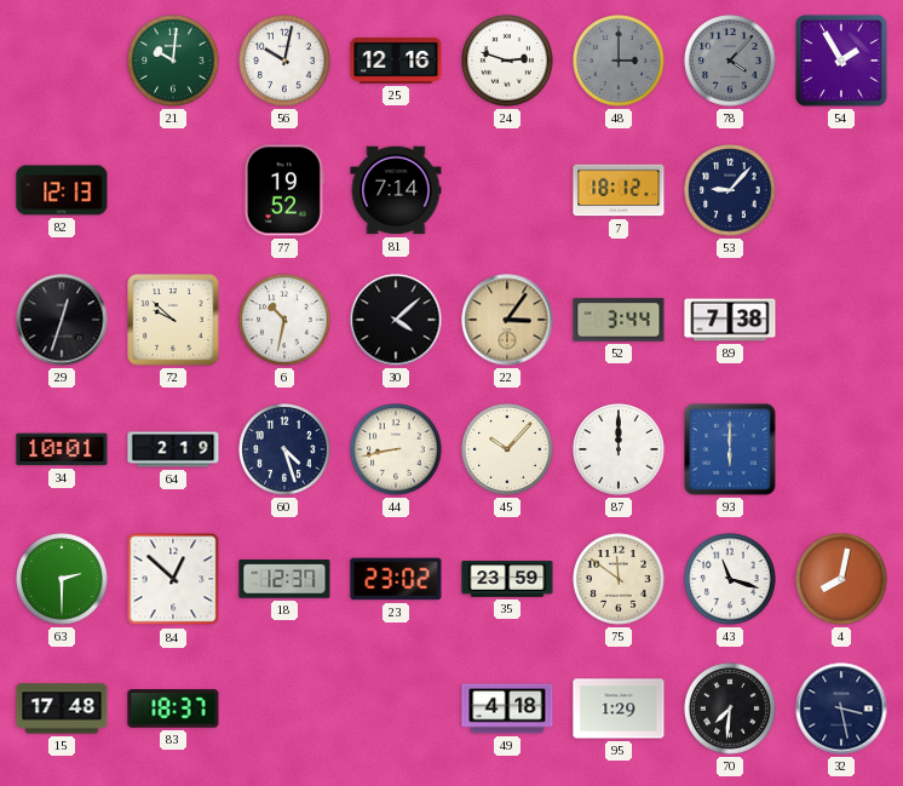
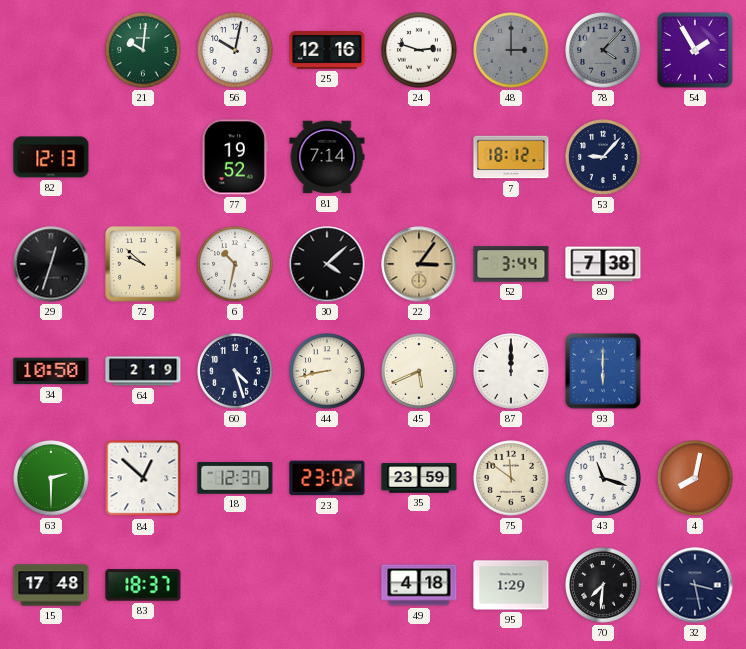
34: 10:01 -> 10:50
45: 10:07 -> 5:41
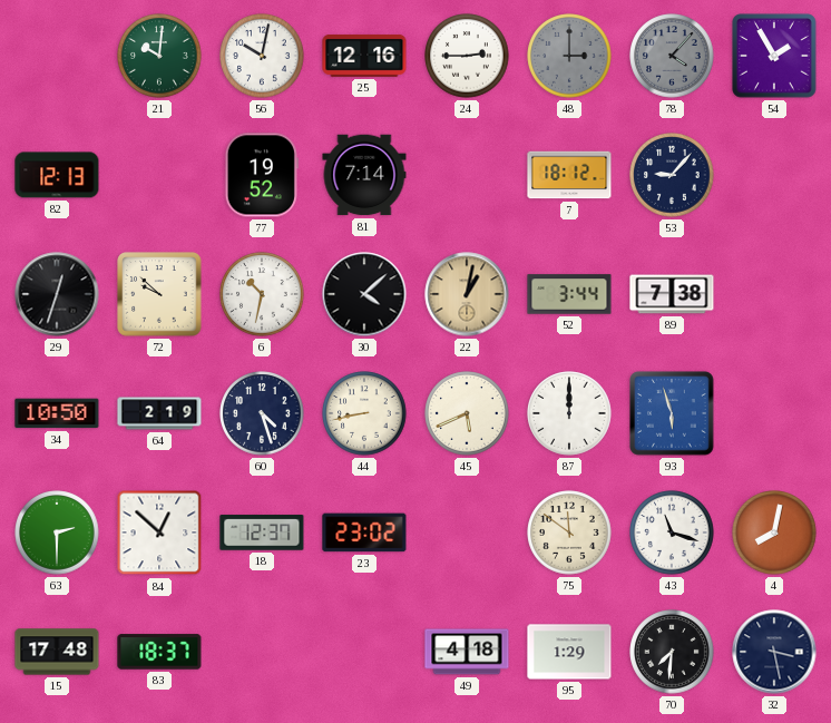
24: 2:48 -> 2:45
22: 3:06 -> 1:02
93: 6:00 -> 5:57
35: 23:59 -> none
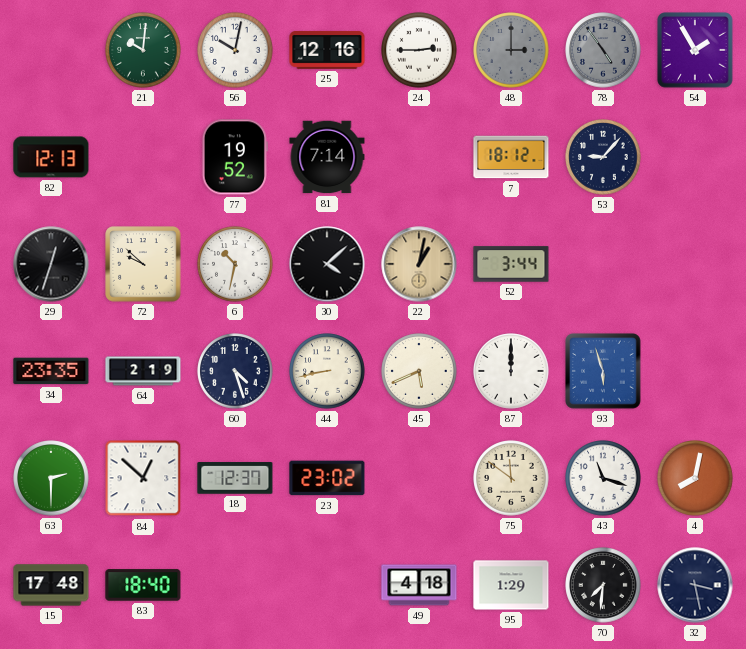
78: 4:07 -> 4:54
89: 7:38 -> none
34: 10:50 -> 23:35
83: 18:37 -> 18:40
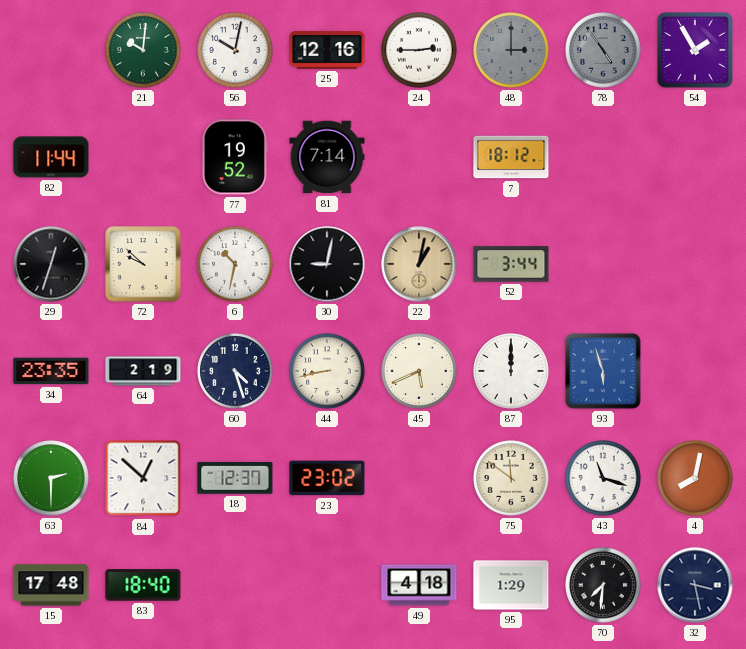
82: 12:13 -> 11:44
53: 9:07 -> none
30: 4:08 -> 9:02
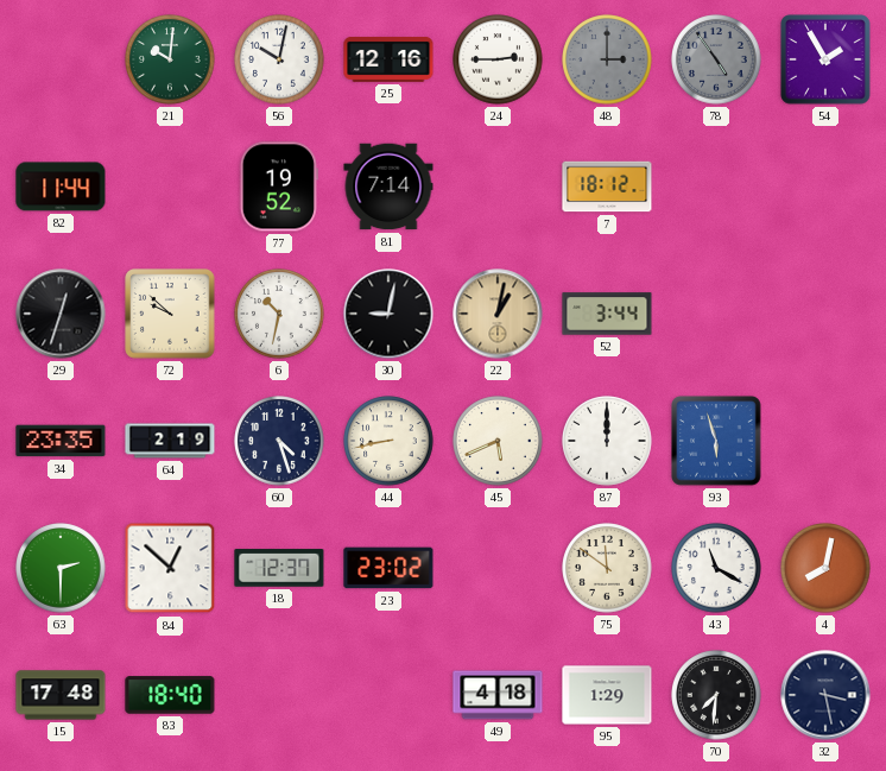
43: 11:18 -> 11:20
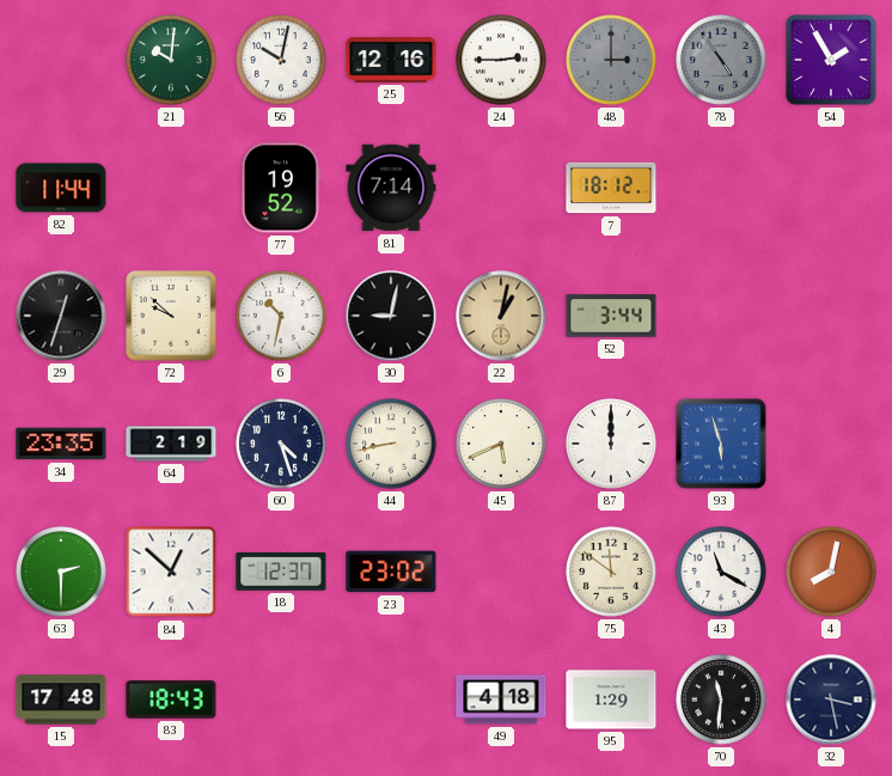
83: 18:40 -> 18:43
70: 7:31 -> 11:31
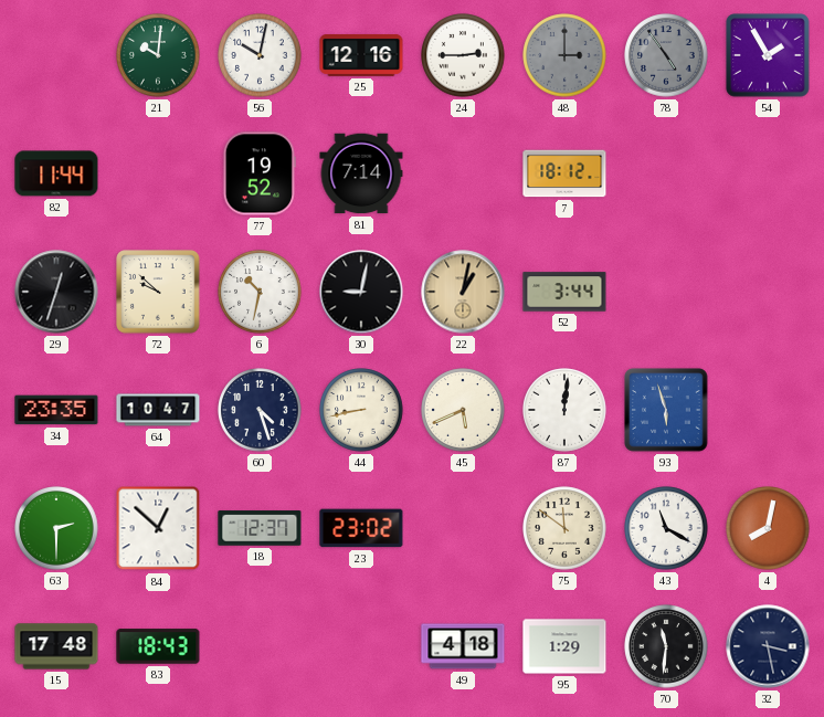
64: 2:19 -> 10:47
87: 12:00 -> 12:01
